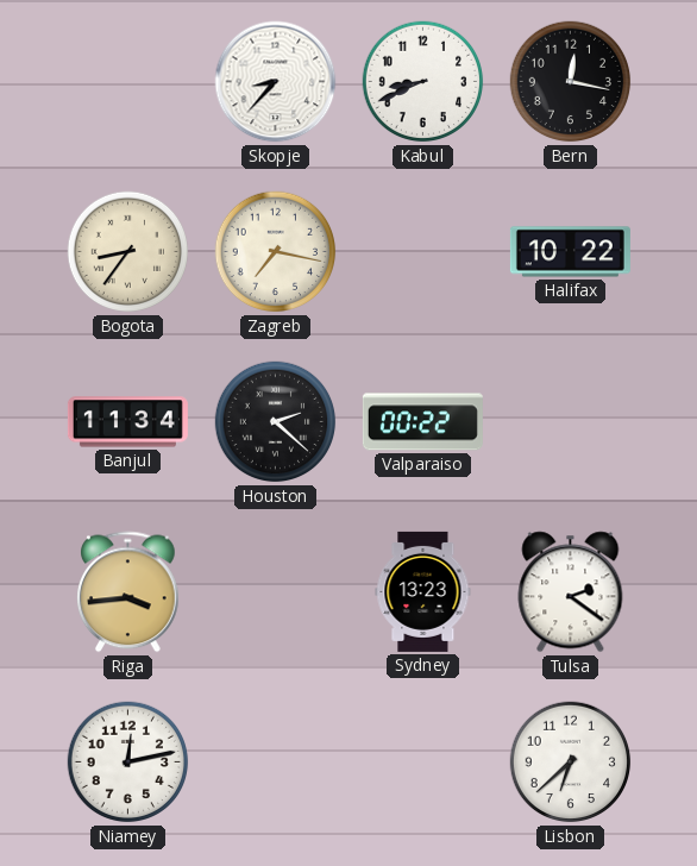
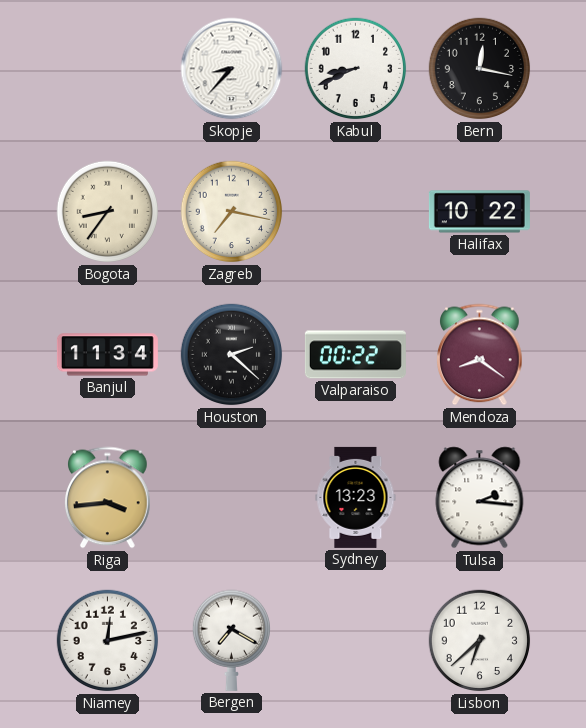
Mendoza: none -> 8:21
Tulsa: 2:21 -> 2:16
Bergen: none -> 7:20
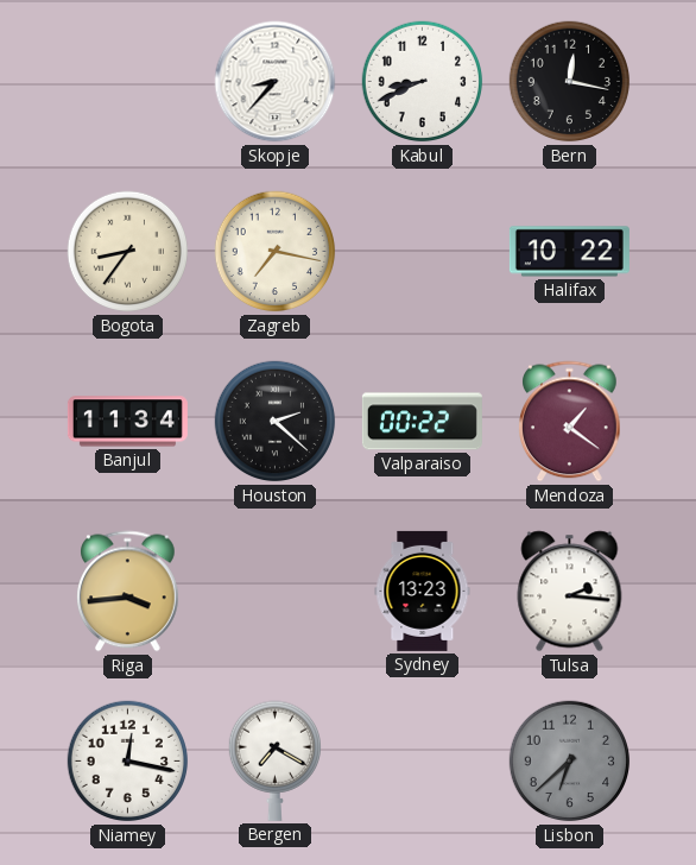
Mendoza: 8:21 -> 1:21
Niamey: 12:13 -> 12:17
Lisbon dial: white -> grey
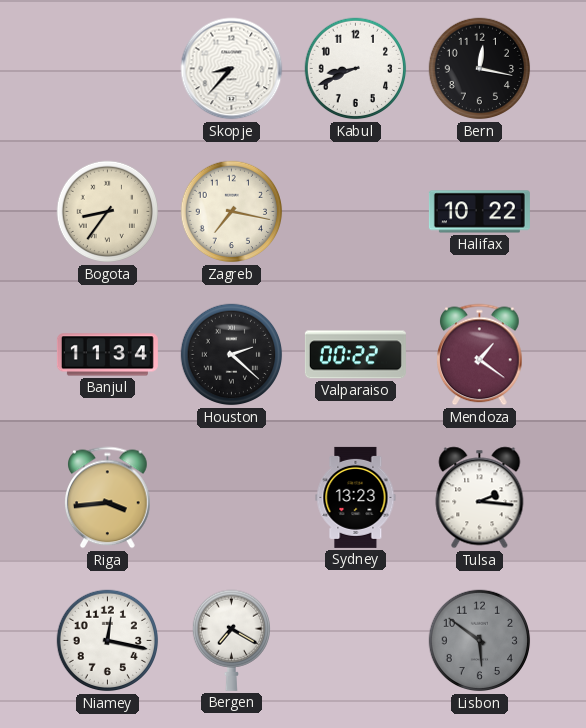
Lisbon: 6:38 -> 5:51
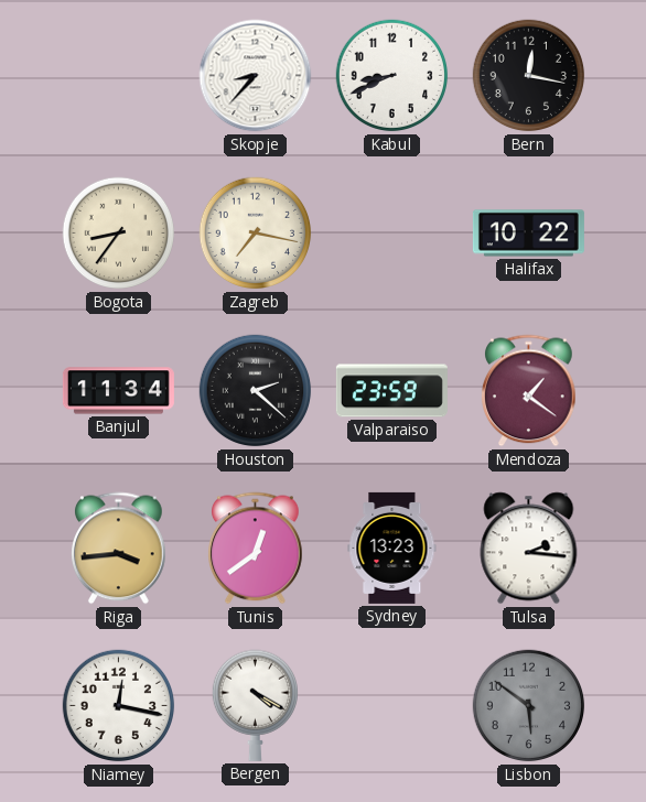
Valparaiso: 00:22 -> 23:59
Tunis: none -> 12:39
Bergen: 7:20 -> 4:20
